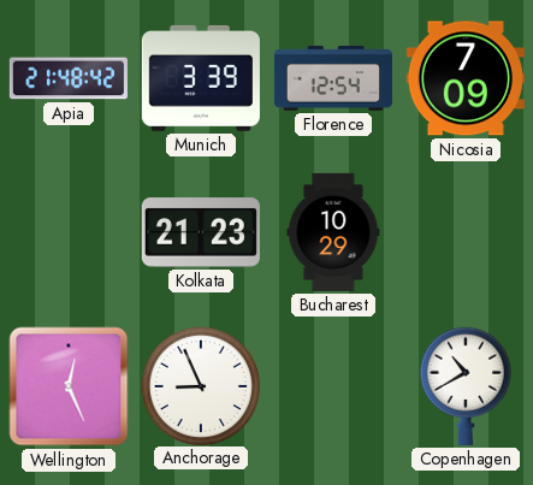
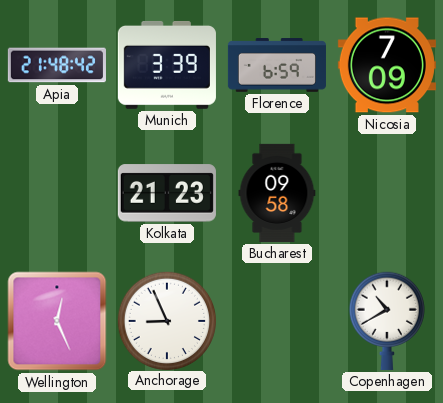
Florence: 12:54 -> 6:59
Bucharest: 10:29 -> 09:58
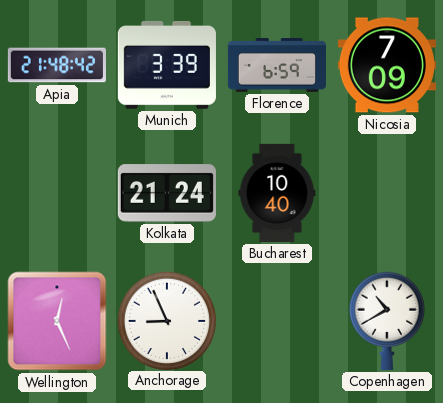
Kolkata: 21:23 -> 21:24
Bucharest: 09:58 -> 10:40
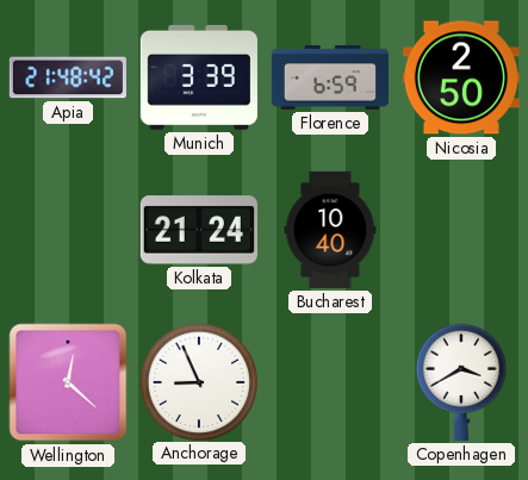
Nicosia: 7:09 -> 2:50
Wellington: 12:26 -> 12:22
Copenhagen: 10:40 -> 3:40
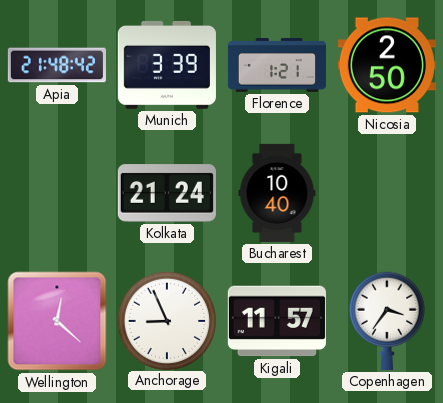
Florence: 6:59 -> 1:21
Kigali: none -> 11:57
Copenhagen: 3:40 -> 3:36
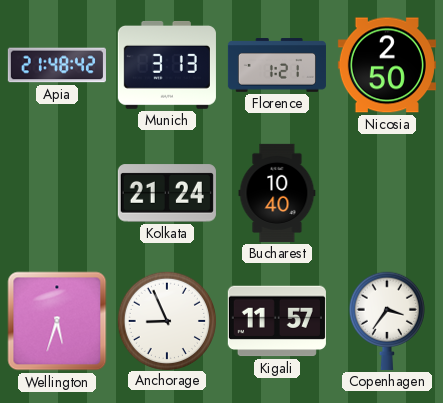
Munich: 3:39 -> 3:13
Wellington: 12:22 -> 5:33
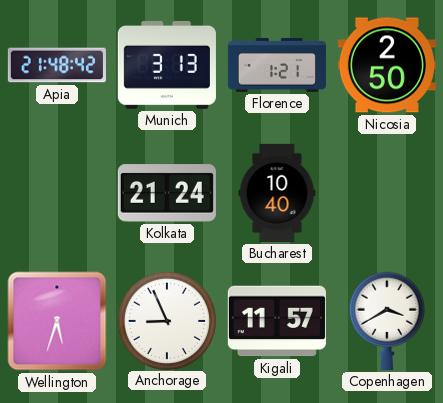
Copenhagen: 3:36 -> 3:40
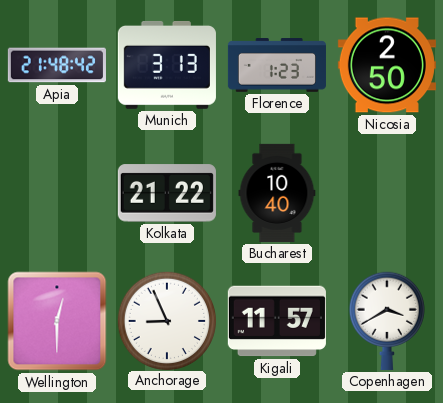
Florence: 1:21 -> 1:23
Kolkata: 21:24 -> 21:22
Wellington: 5:33 -> 12:30
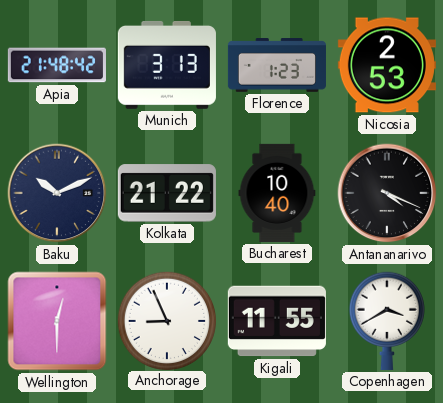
Nicosia: 2:50 -> 2:53
Baku: none -> 10:11
Antananarivo: none -> 4:19
Kigali: 11:57 -> 11:55
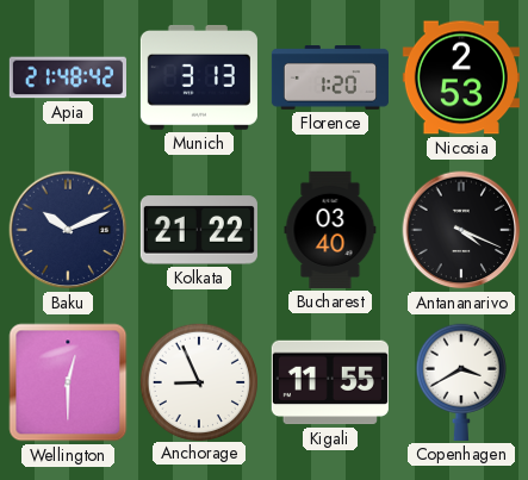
Florence: 1:23 -> 1:20
Bucharest: 10:40 -> 03:40
